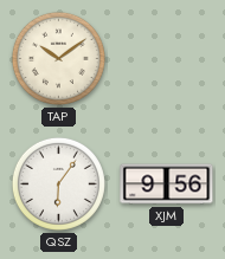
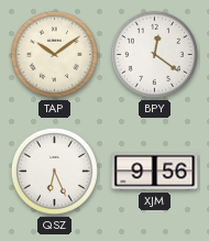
BPY: none -> 12:21
QSZ: 6:06 -> 6:26
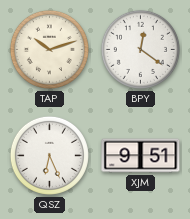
TAP: 10:09 -> 10:12
XJM: 9:56 -> 9:51
